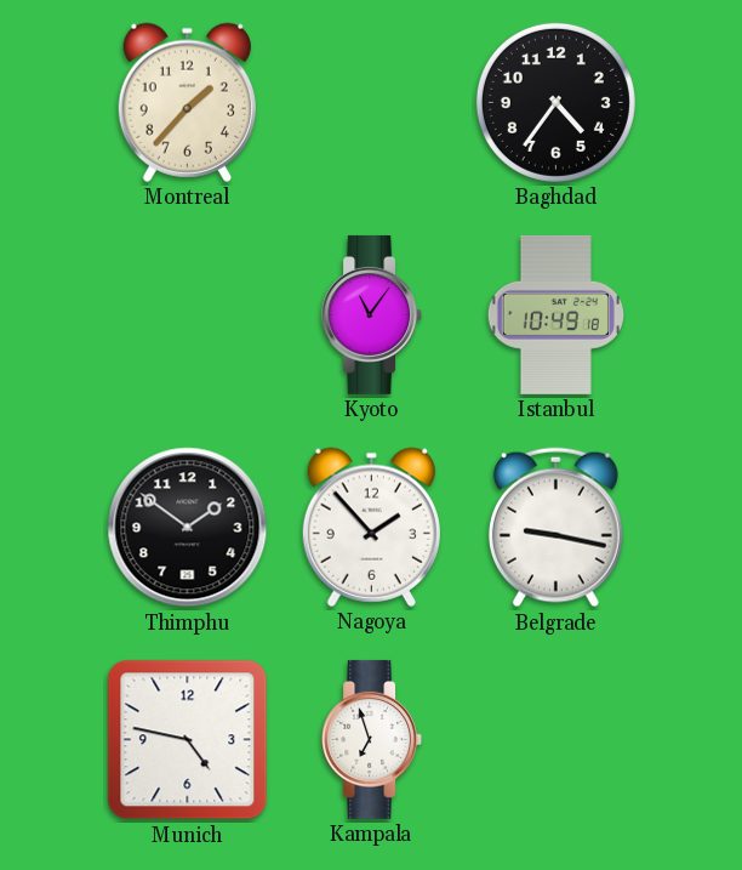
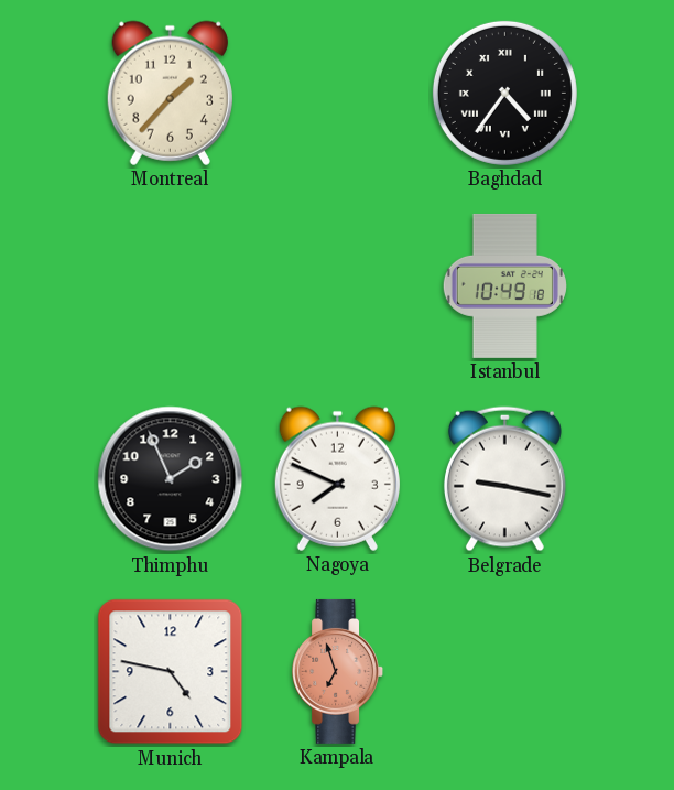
Baghdad numerals: Arabic -> Roman
Kyoto: 11:06 -> none
Thimphu: 1:51 -> 1:56
Nagoya: 1:53 -> 7:49
Kampala dial: white -> salmon
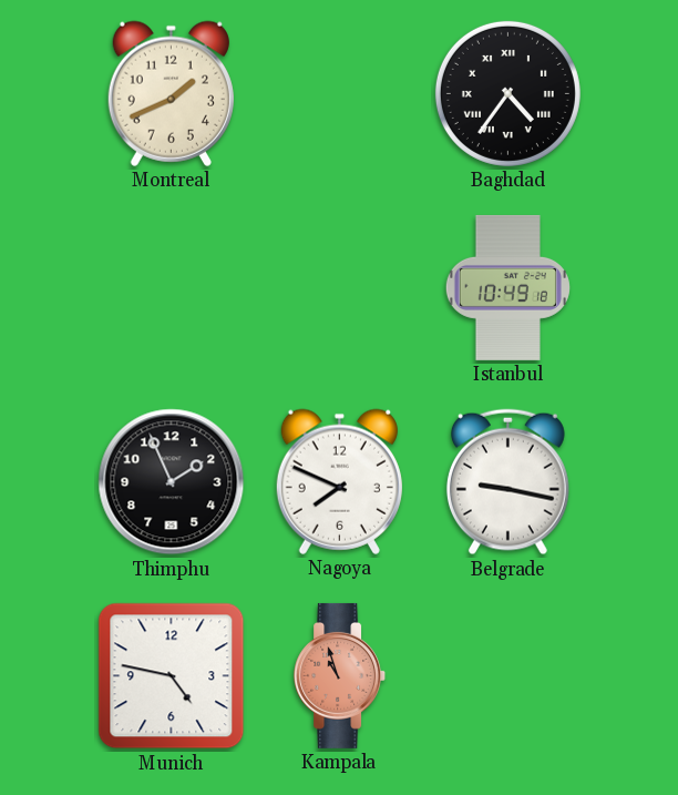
Montreal: 1:37 -> 1:41
Kampala: 6:57 -> 10:57
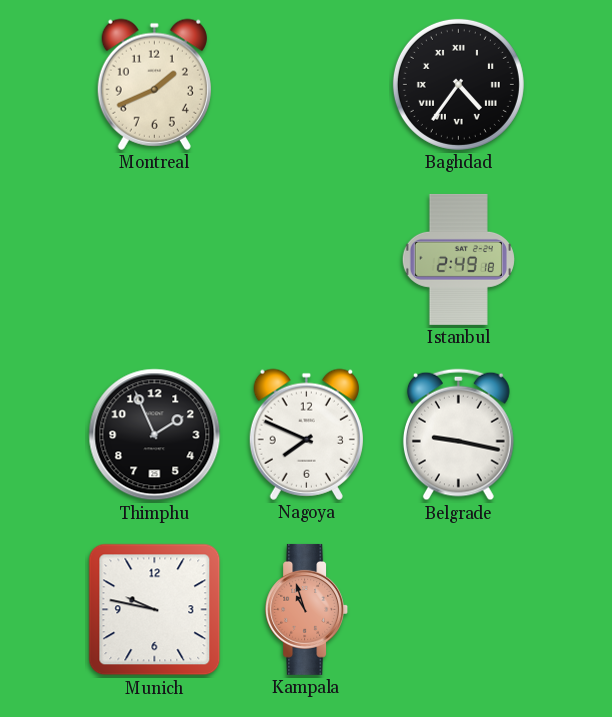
Istanbul: 10:49 -> 2:49
Munich: 4:47 -> 9:47
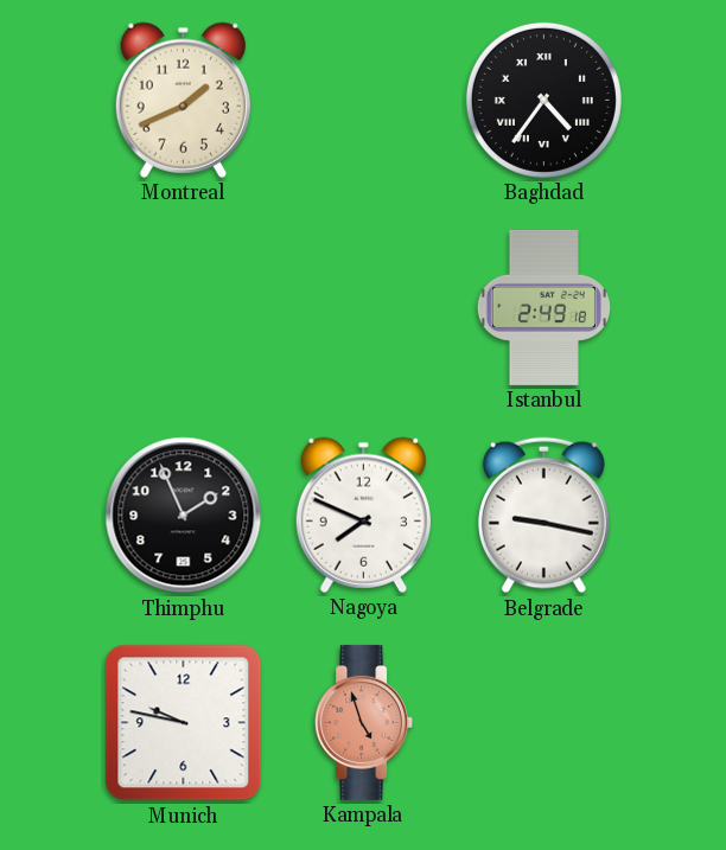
Kampala: 10:57 -> 4:57
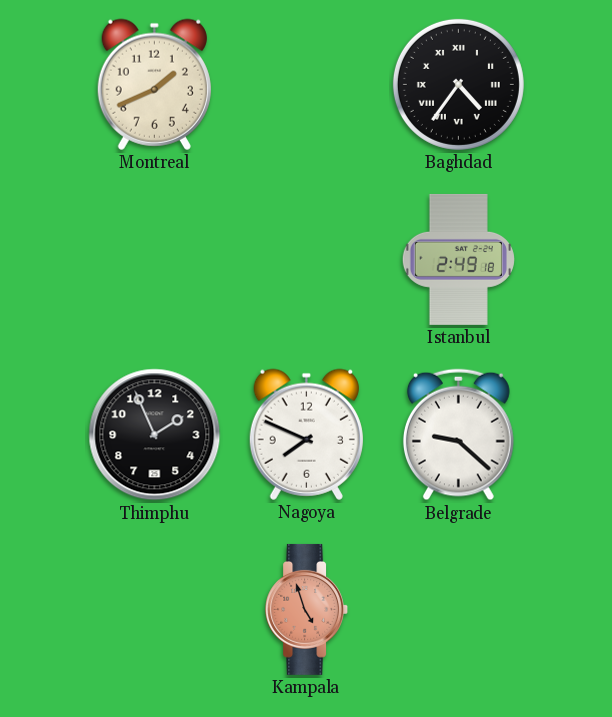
Belgrade: 9:17 -> 9:22
Munich: 9:47 -> none
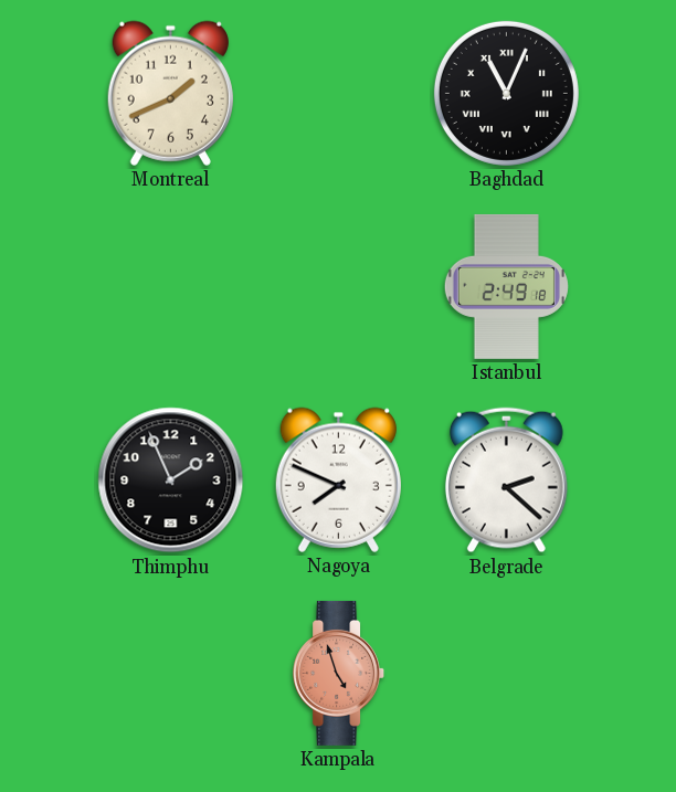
Baghdad: 4:36 -> 11:04
Belgrade: 9:22 -> 2:22
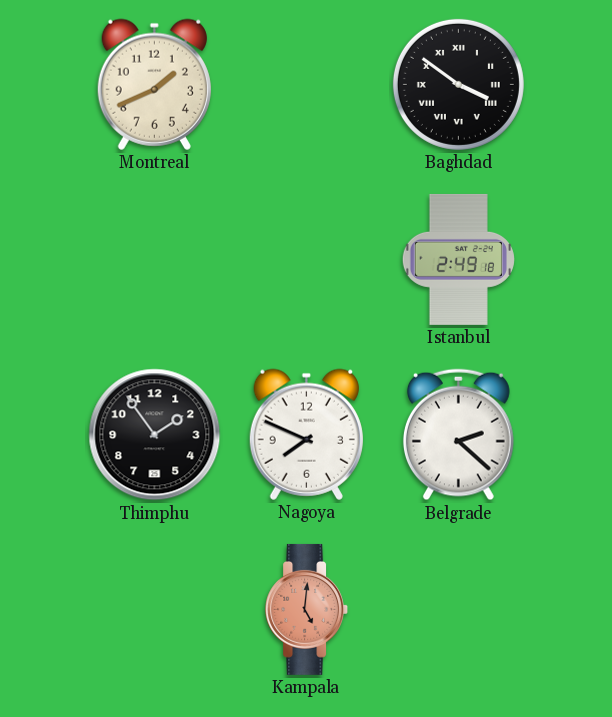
Baghdad: 11:04 -> 3:51
Thimphu: 1:56 -> 1:54
Kampala: 4:57 -> 5:01
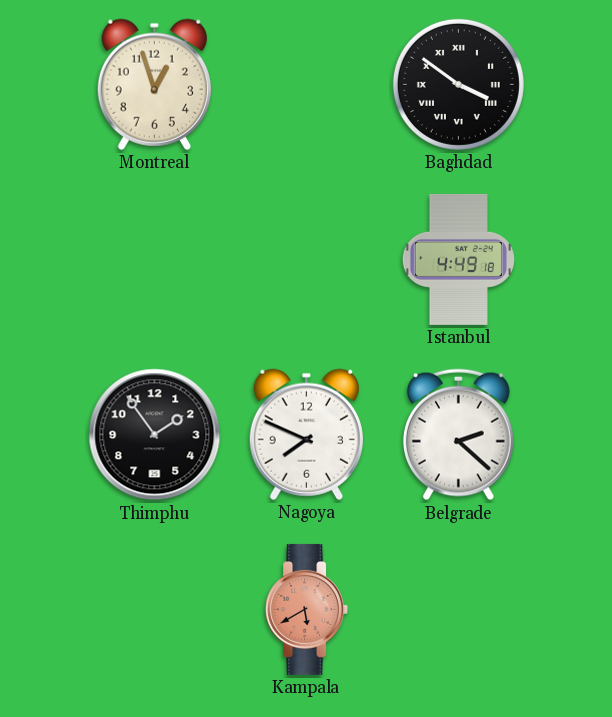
Montreal: 1:41 -> 12:57
Istanbul: 2:49 -> 4:49
Kampala: 5:01 -> 5:40
